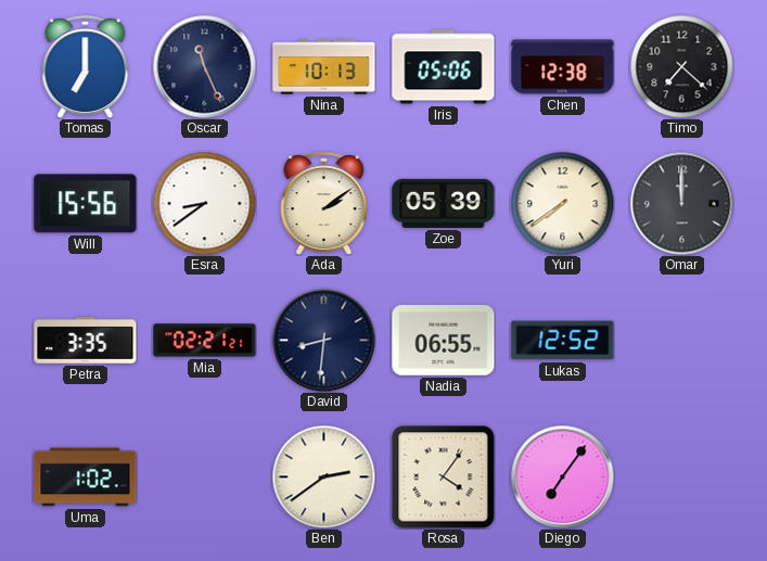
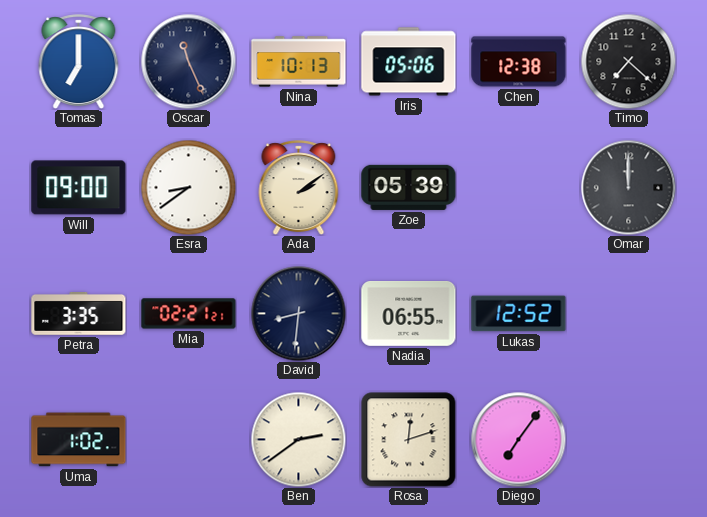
Will: 15:56 -> 09:00
Yuri: 7:39 -> none
Rosa: 4:06 -> 12:12
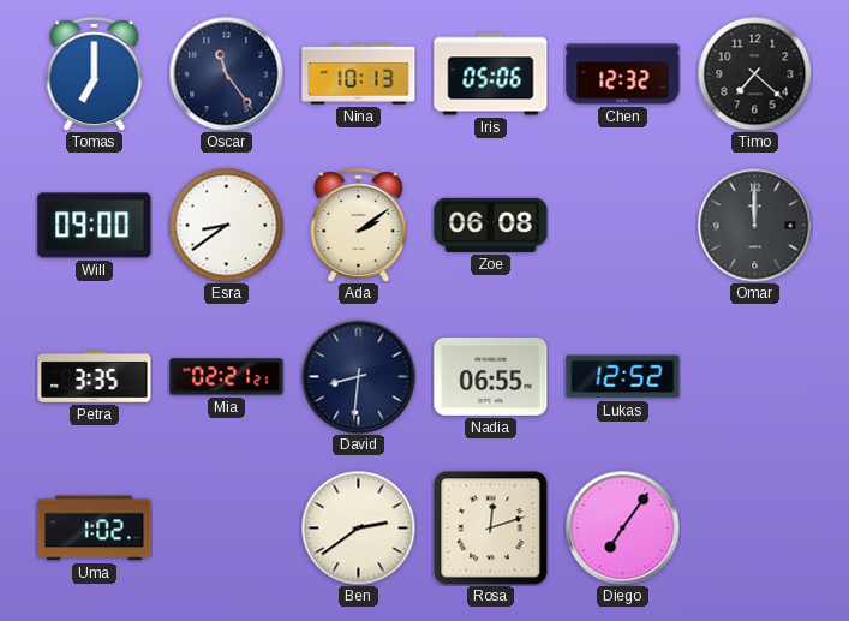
Oscar: 11:26 -> 11:24
Chen: 12:38 -> 12:32
Zoe: 05:39 -> 06:08
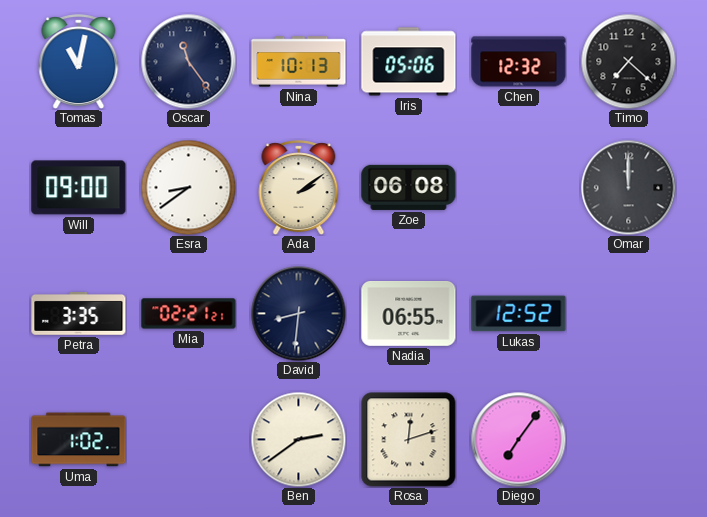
Tomas: 7:00 -> 11:02
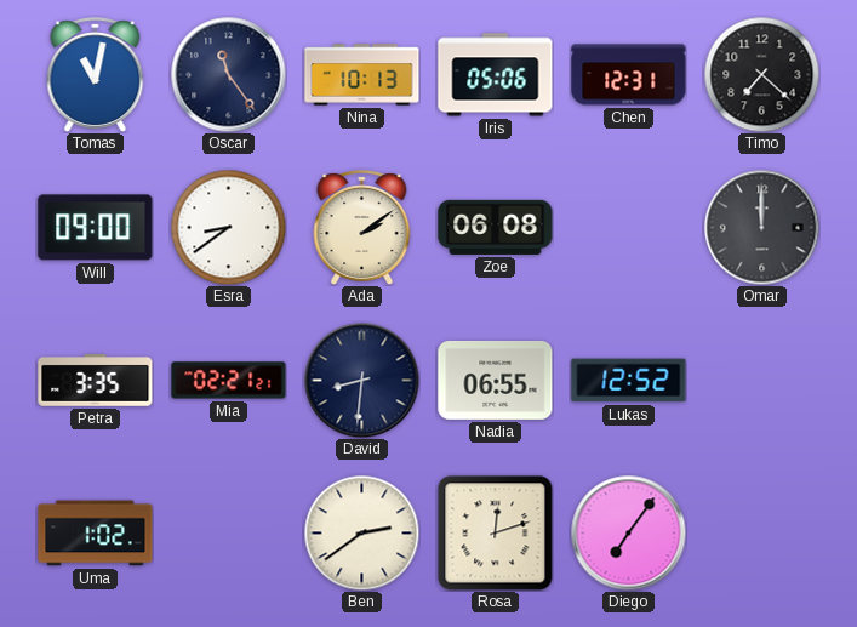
Chen: 12:32 -> 12:31
